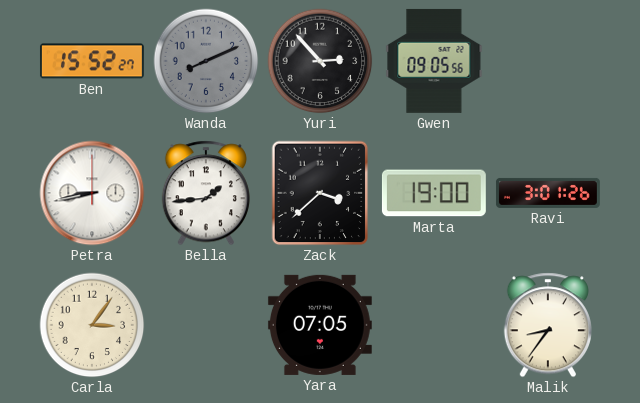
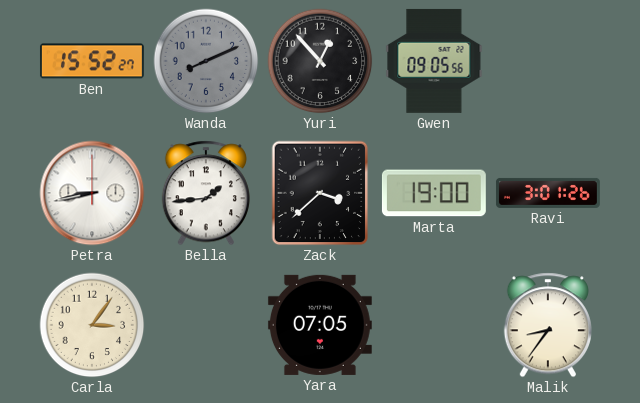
Yuri: 2:53 -> 12:53
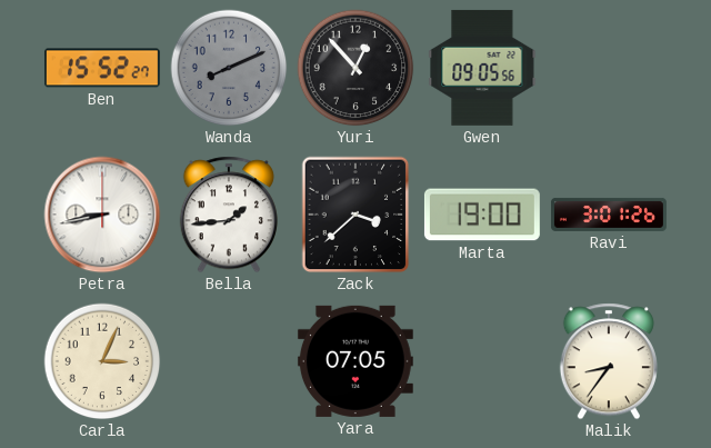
Carla: 3:06 -> 3:04
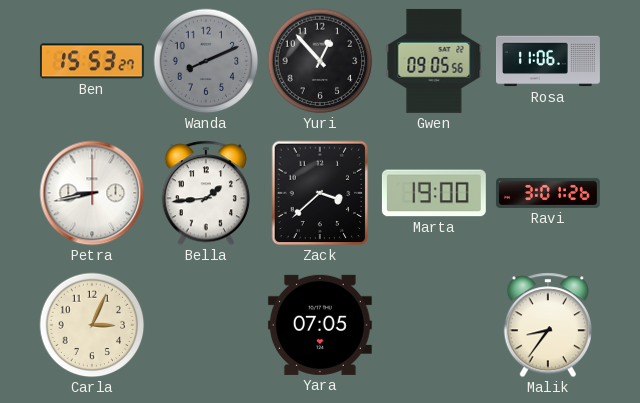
Ben: 15:52 -> 15:53
Rosa: none -> 11:06
